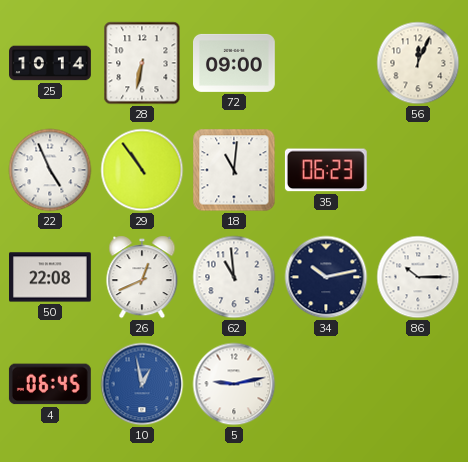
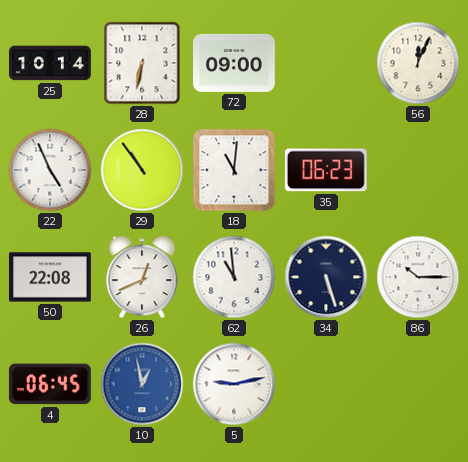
34: 10:13 -> 5:27
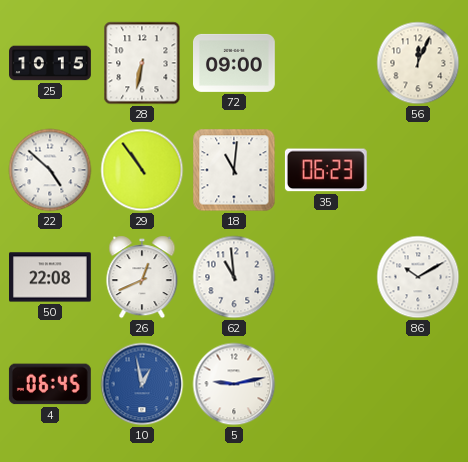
25: 10:14 -> 10:15
22: 4:56 -> 4:52
34: 5:27 -> none
86: 10:15 -> 10:10
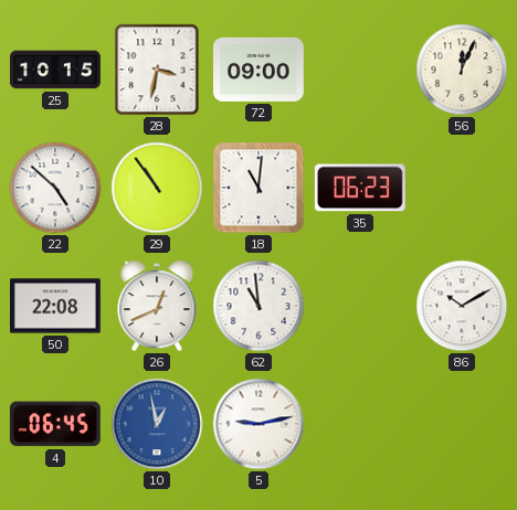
28: 6:32 -> 3:32
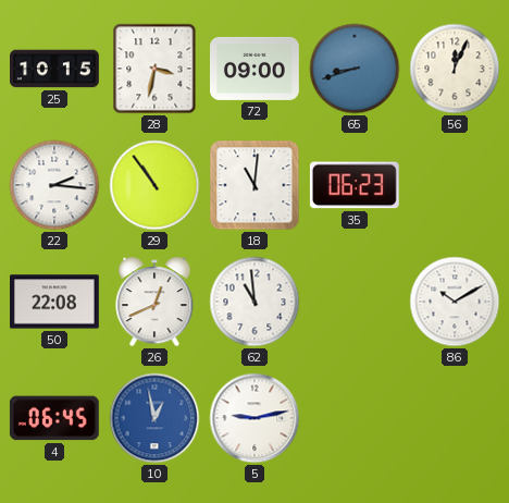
65: none -> 8:42
22: 4:52 -> 2:16
